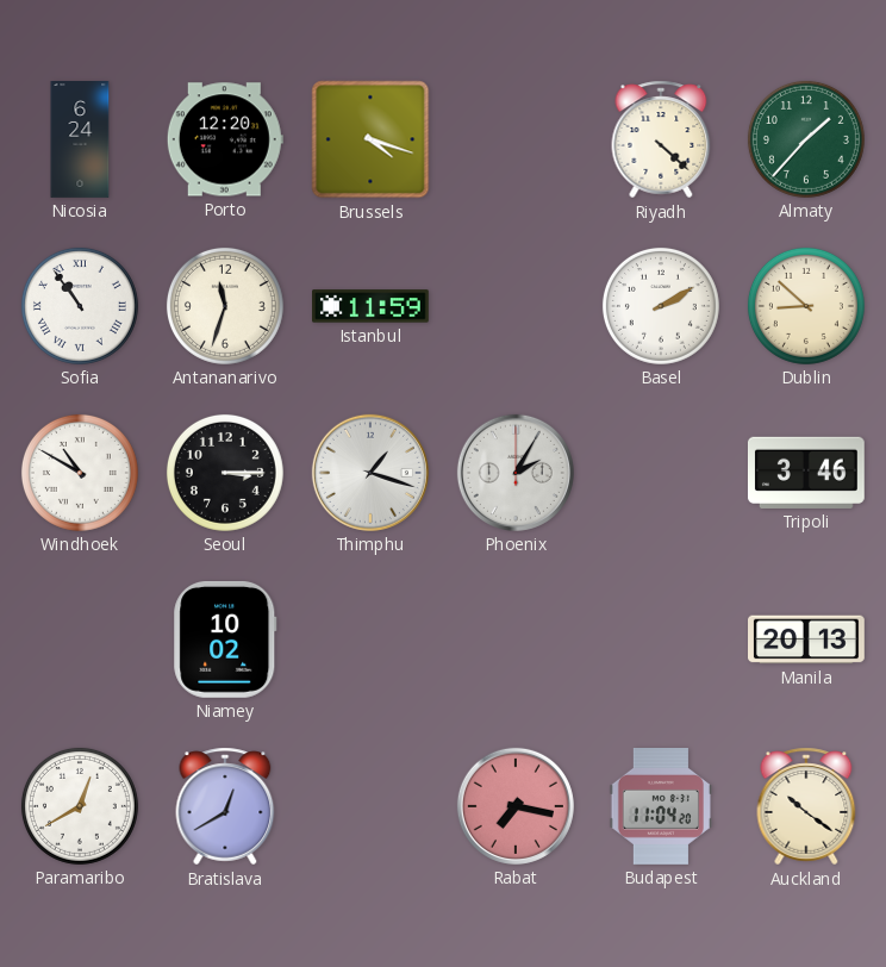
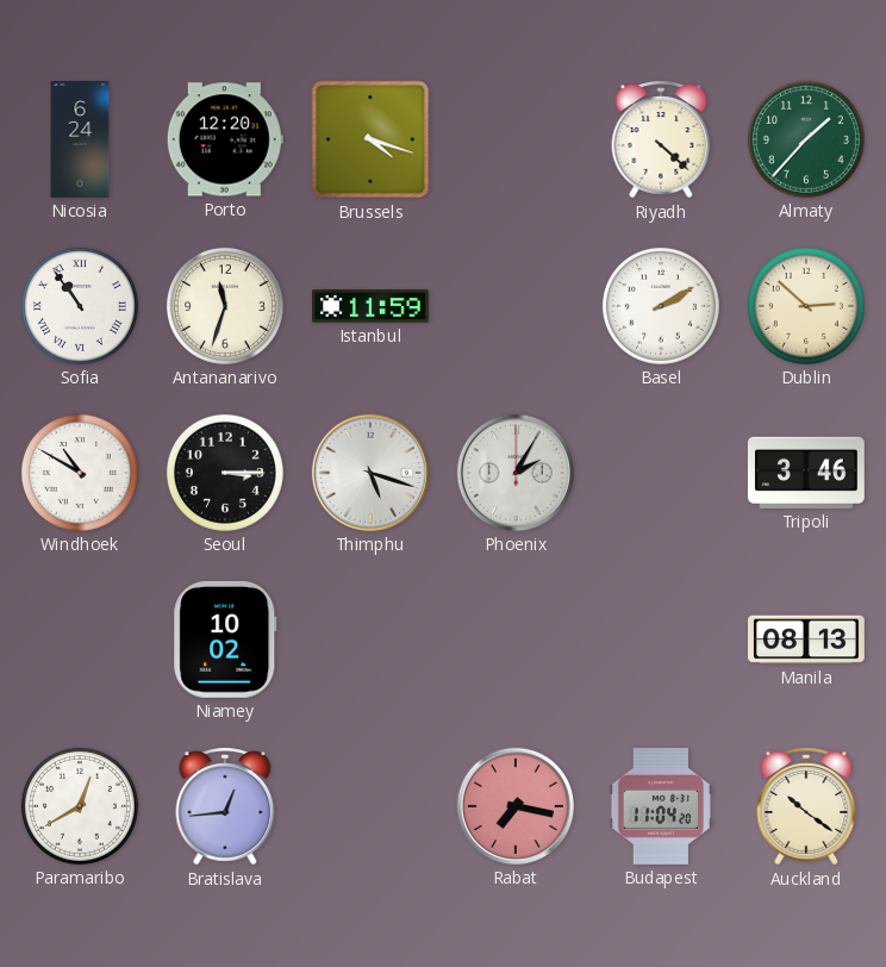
Dublin: 8:52 -> 2:52
Thimphu: 1:18 -> 5:18
Manila: 20:13 -> 08:13
Bratislava: 12:40 -> 12:44
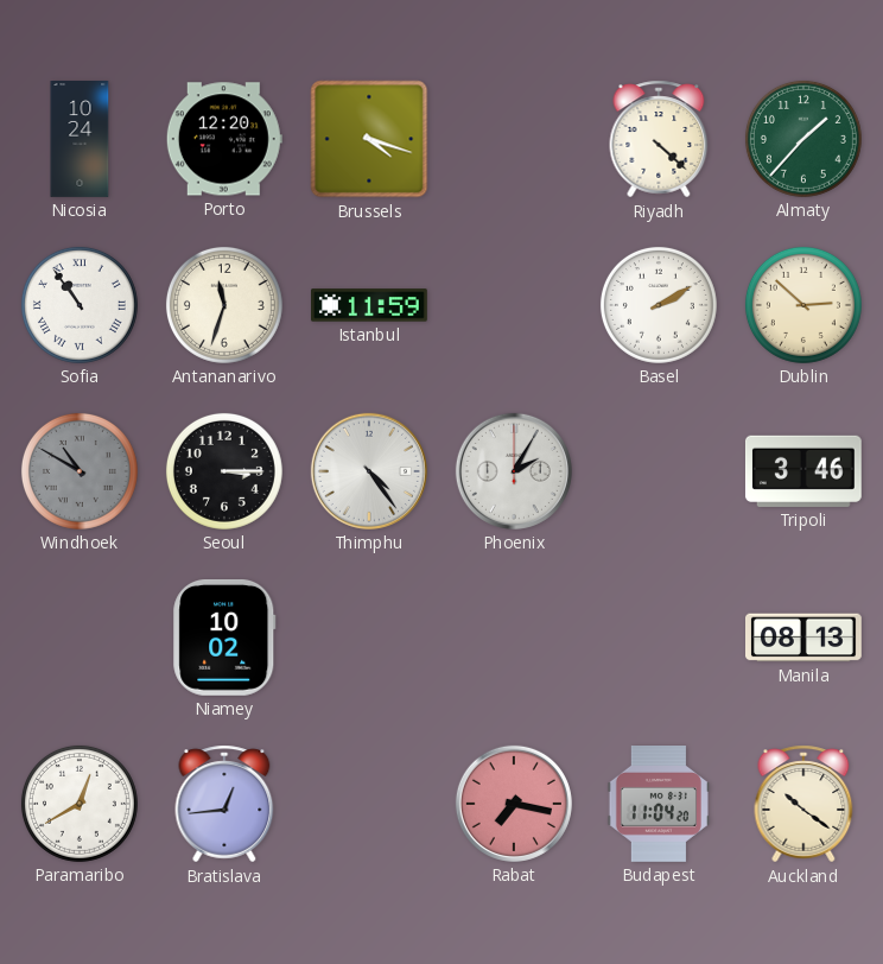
Nicosia: 6:24 -> 10:24
Windhoek dial: white -> grey
Thimphu: 5:18 -> 4:24
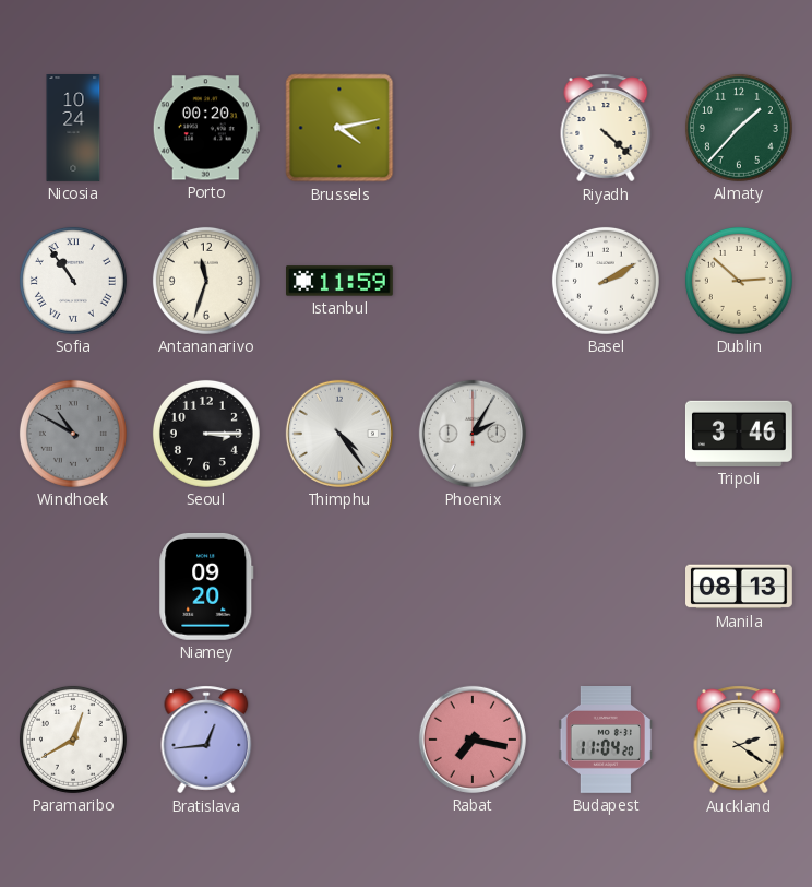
Porto: 12:20 -> 00:20
Brussels: 4:18 -> 4:13
Niamey: 10:02 -> 09:20
Auckland: 10:21 -> 2:21
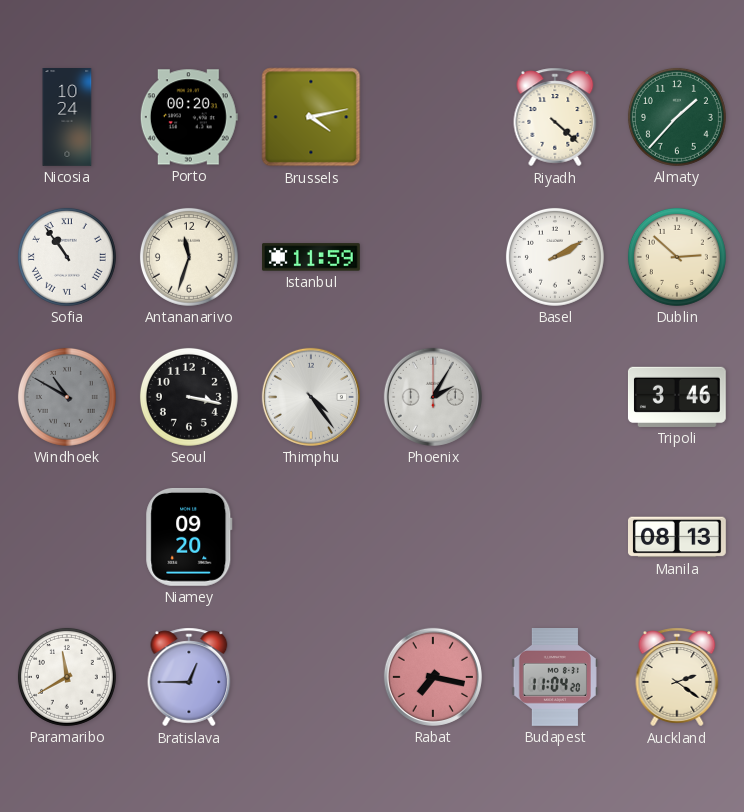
Seoul: 3:15 -> 3:17
Paramaribo: 12:40 -> 11:40
Bratislava: 12:44 -> 12:45
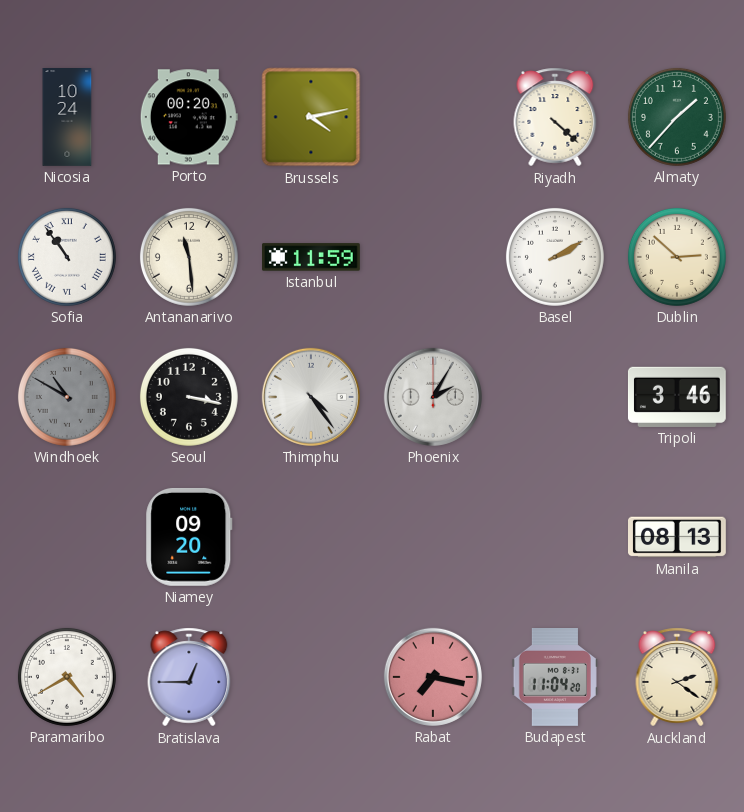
Antananarivo: 11:33 -> 11:29
Paramaribo: 11:40 -> 4:40
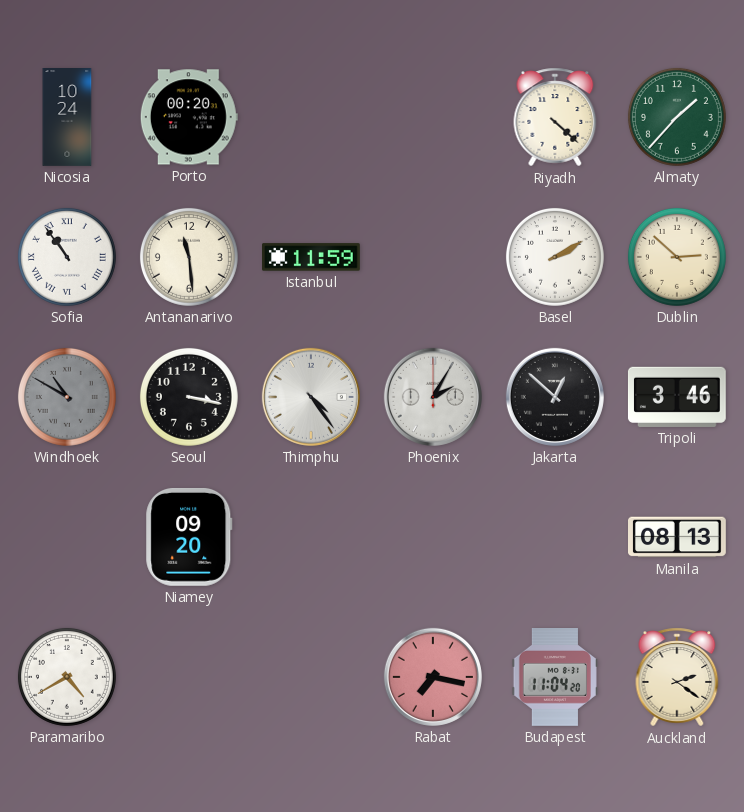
Brussels: 4:13 -> none
Jakarta: none -> 12:52
Bratislava: 12:45 -> none
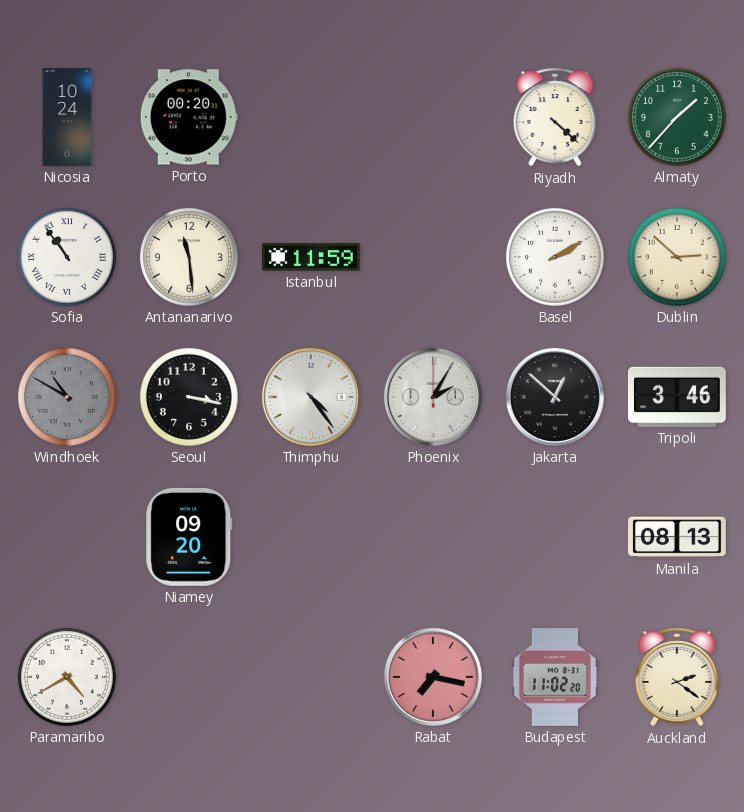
Budapest: 11:04 -> 11:02
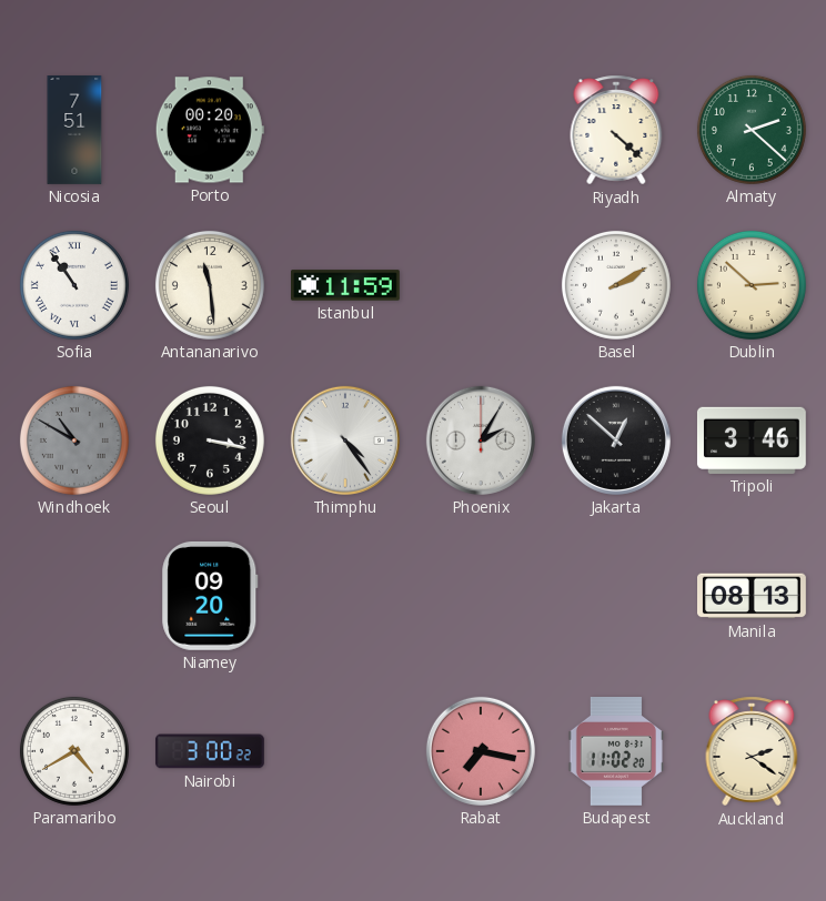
Nicosia: 10:24 -> 7:51
Almaty: 1:37 -> 2:22
Nairobi: none -> 3:00
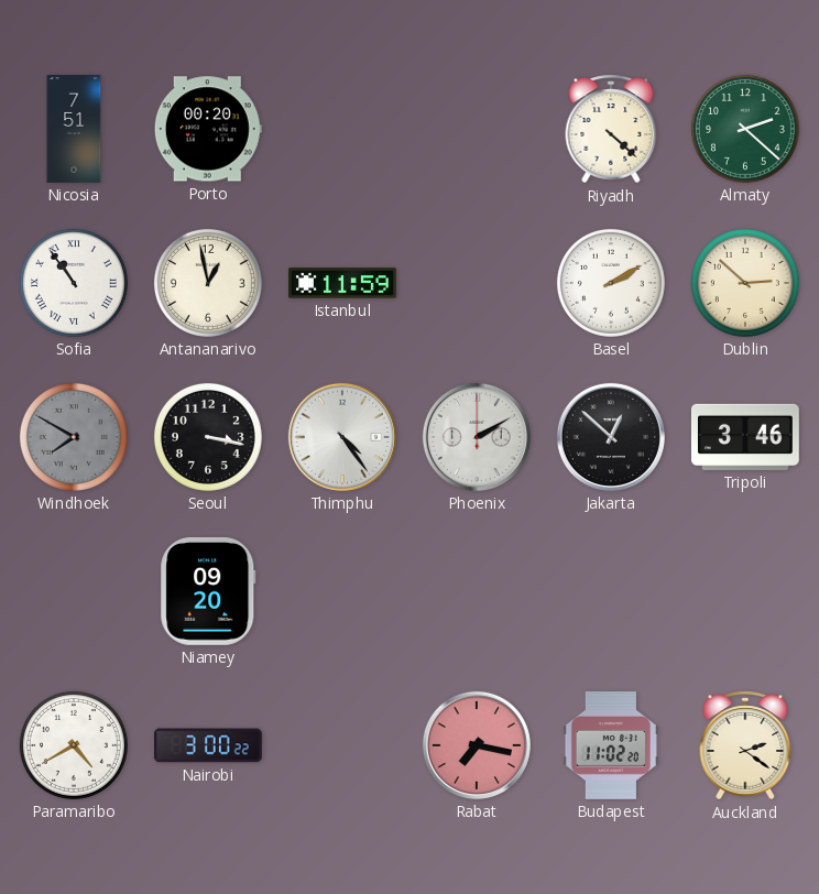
Antananarivo: 11:29 -> 12:58
Windhoek: 10:50 -> 7:50
Phoenix: 2:05 -> 2:10
Manila: 08:13 -> none
